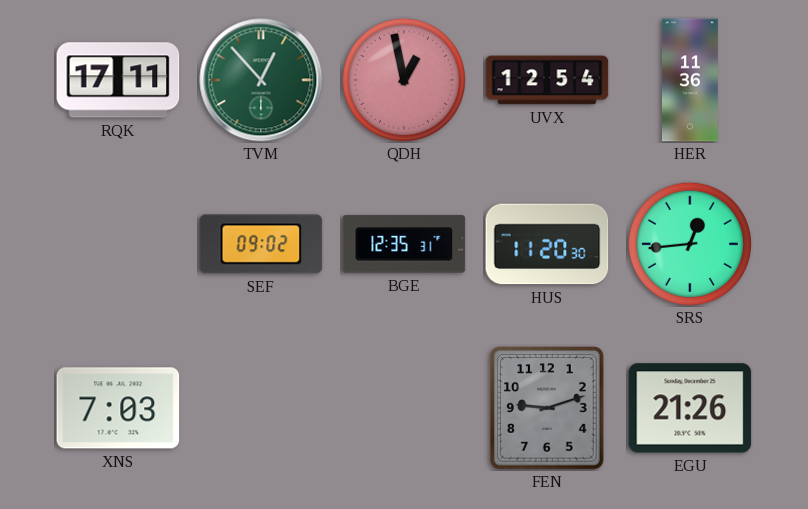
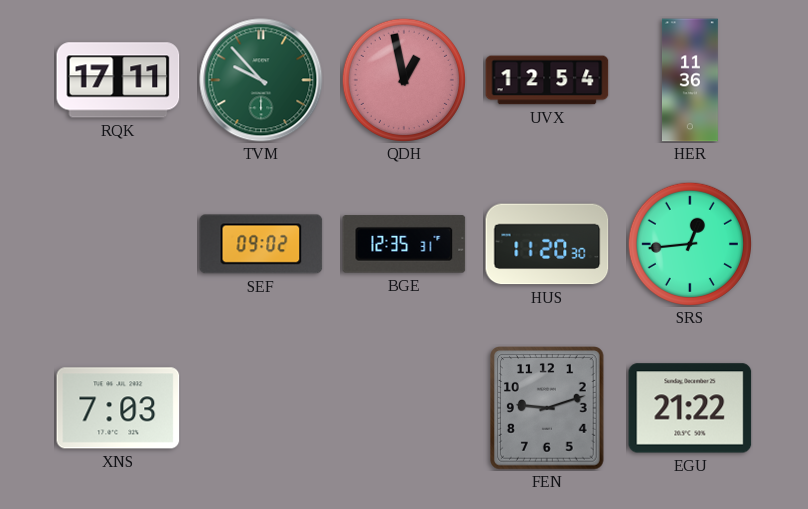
TVM: 12:53 -> 9:53
EGU: 21:26 -> 21:22
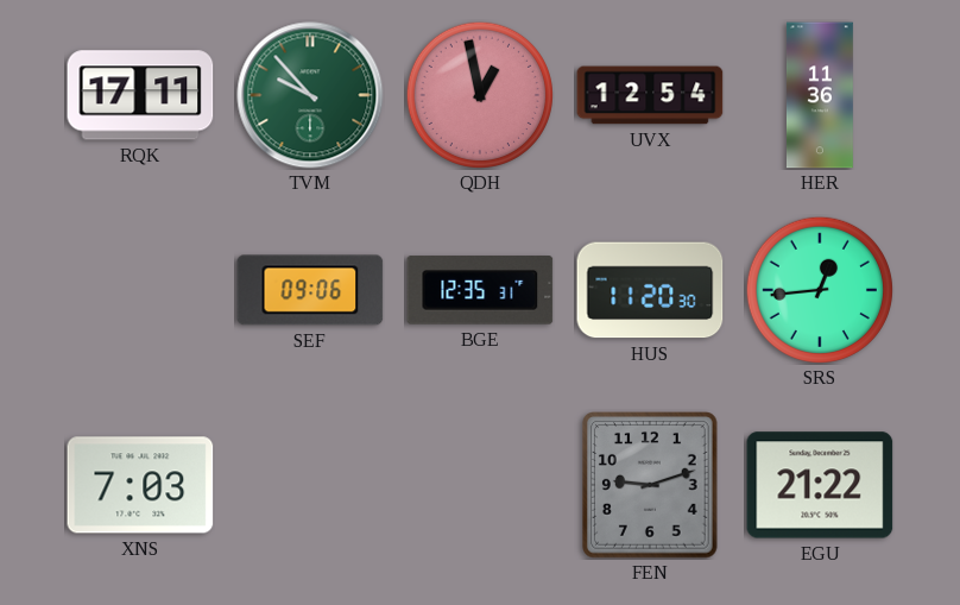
SEF: 09:02 -> 09:06
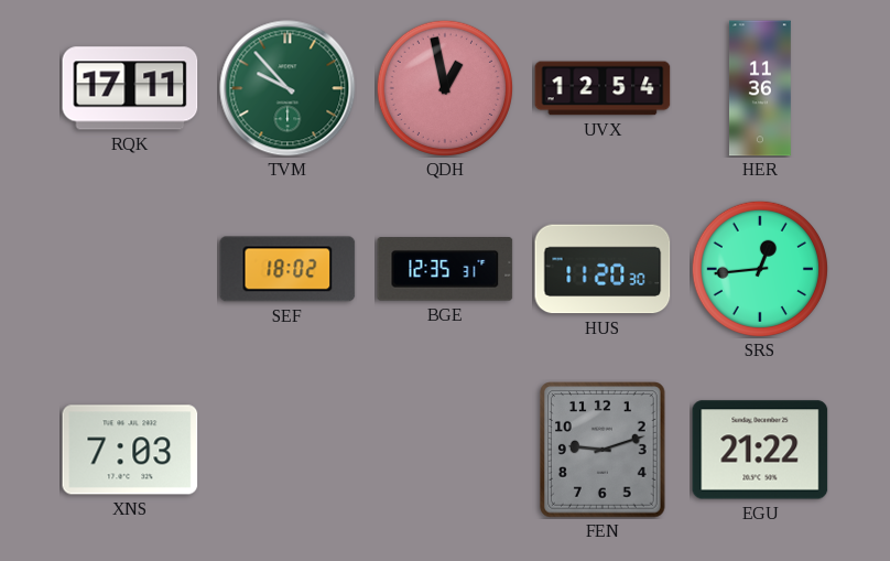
SEF: 09:06 -> 18:02
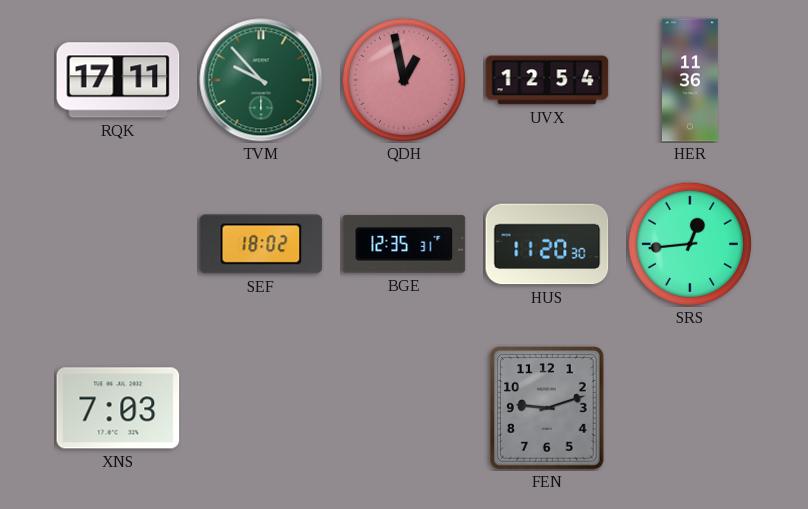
EGU: 21:22 -> none
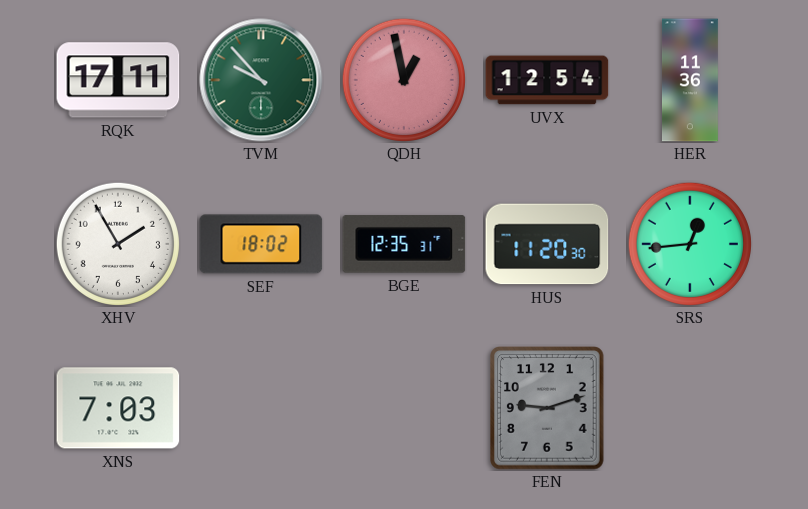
XHV: none -> 1:55
